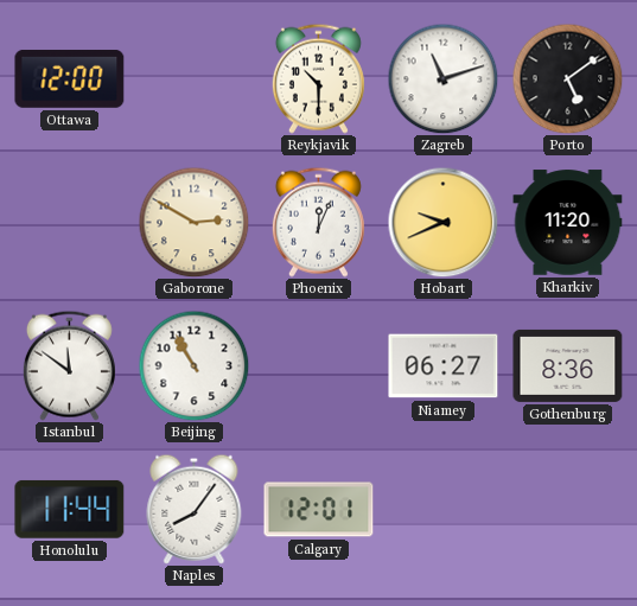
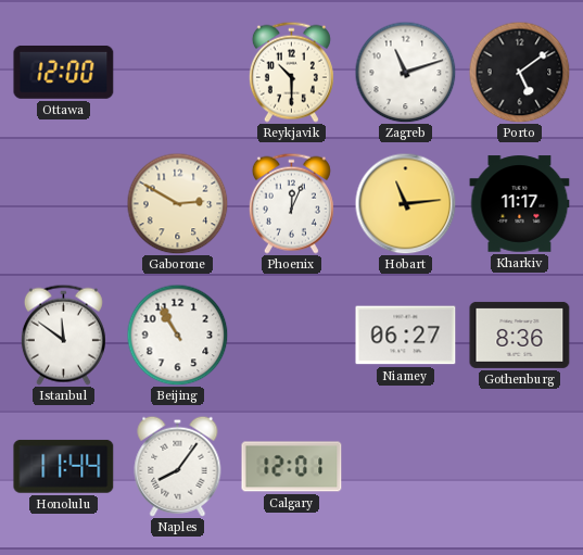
Hobart: 9:41 -> 11:14
Kharkiv: 11:20 -> 11:17
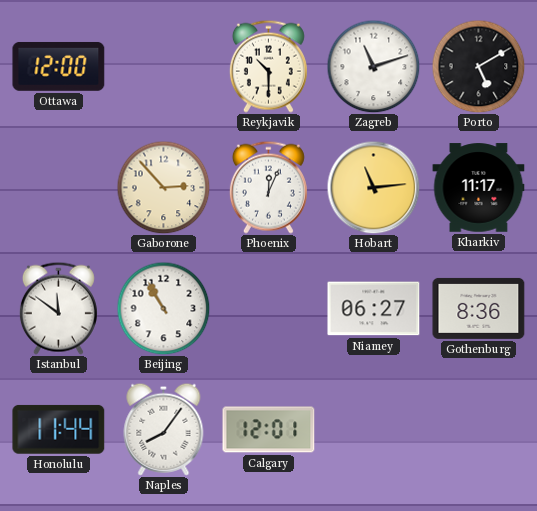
Porto: 5:09 -> 5:10
Gaborone: 2:50 -> 2:53
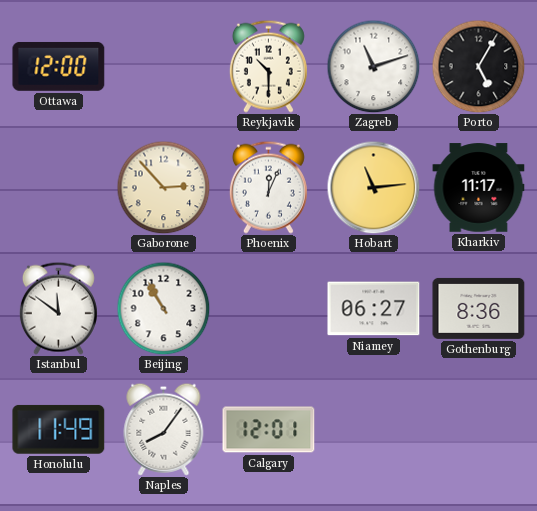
Porto: 5:10 -> 5:05
Honolulu: 11:44 -> 11:49
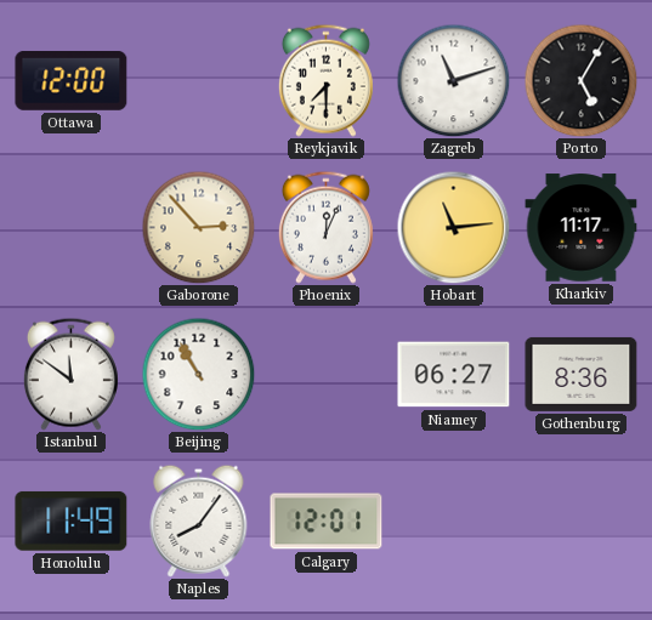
Reykjavik: 10:30 -> 7:30
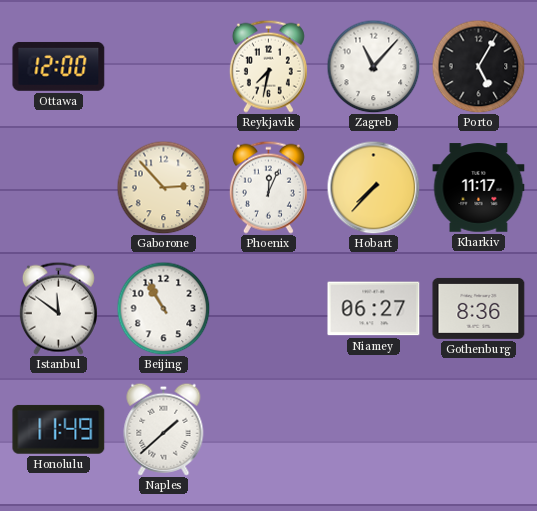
Reykjavik: 7:30 -> 7:32
Zagreb: 11:12 -> 11:07
Hobart: 11:14 -> 7:37
Naples: 8:06 -> 1:38
Calgary: 12:01 -> none
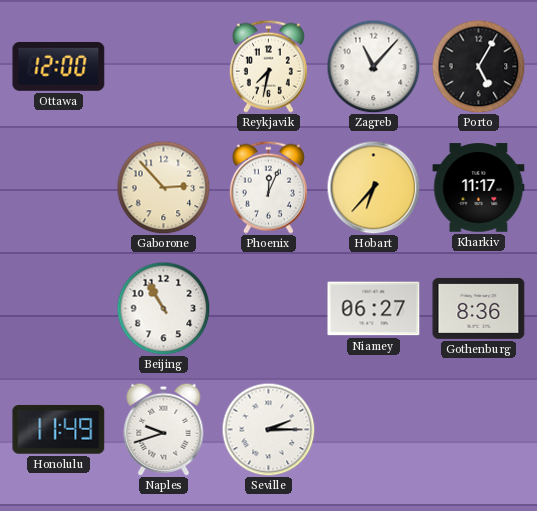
Hobart: 7:37 -> 6:37
Istanbul: 11:51 -> none
Naples: 1:38 -> 9:42
Seville: none -> 2:15
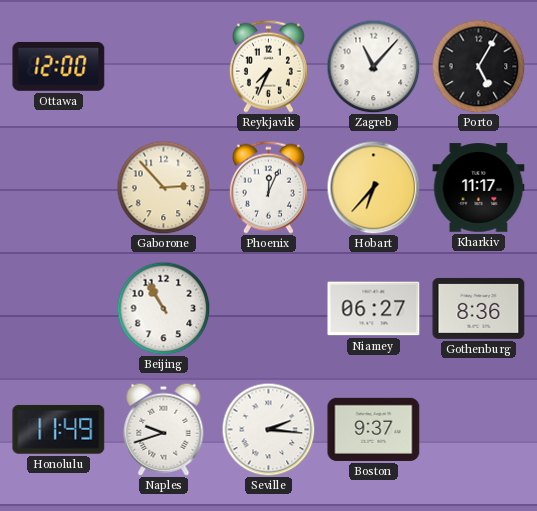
Reykjavik: 7:32 -> 7:34
Seville: 2:15 -> 2:16
Boston: none -> 9:37
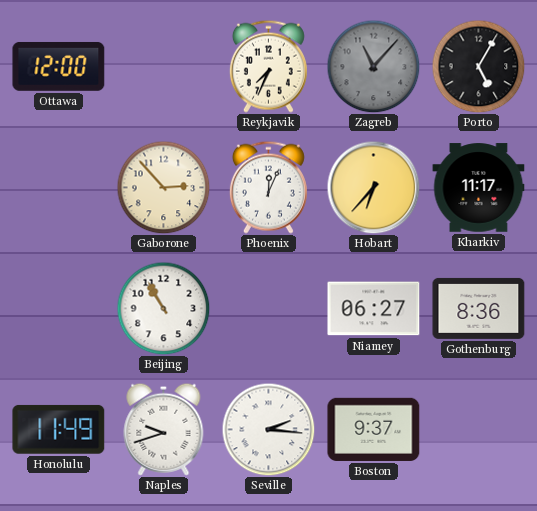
Zagreb dial: white -> grey
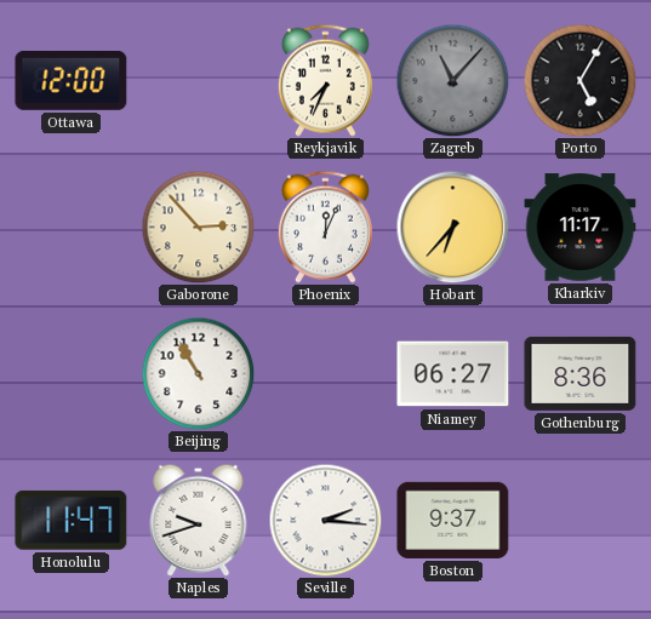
Honolulu: 11:49 -> 11:47
